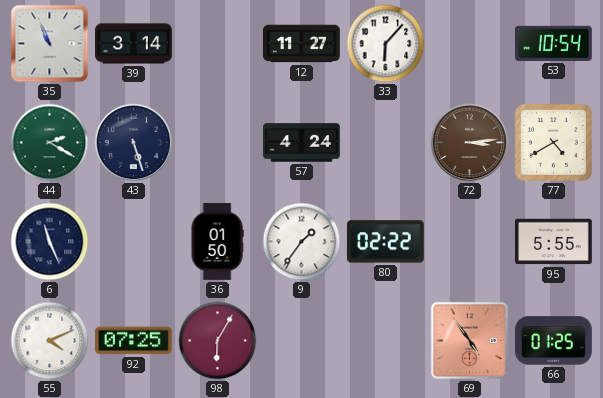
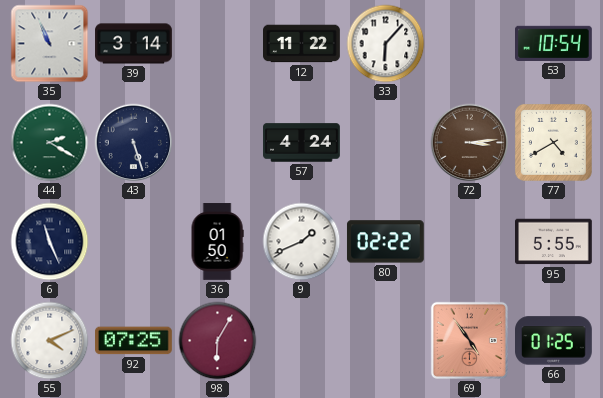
12: 11:27 -> 11:22
9: 1:36 -> 1:41
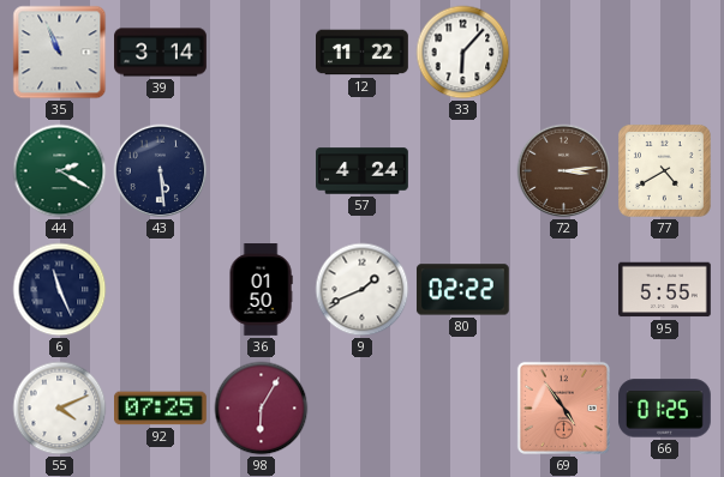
53: 10:54 -> none
43: 5:27 -> 5:29
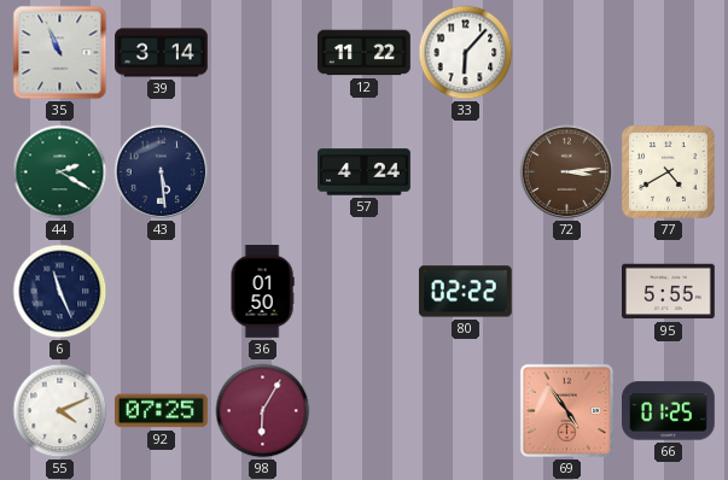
9: 1:41 -> none
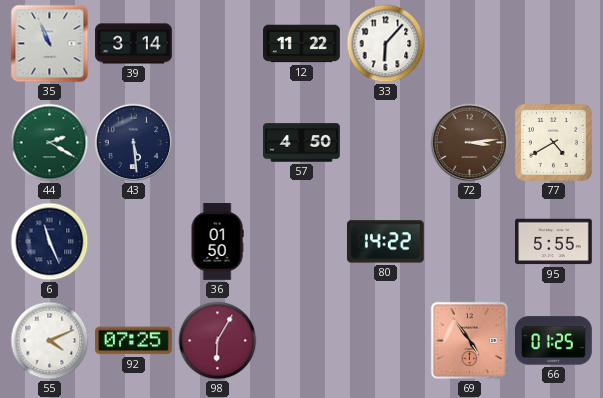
57: 4:24 -> 4:50
80: 02:22 -> 14:22
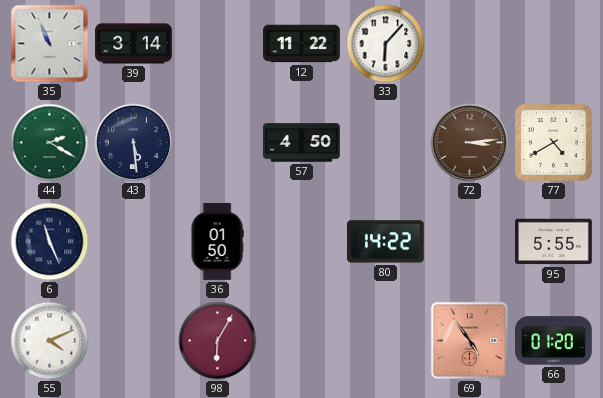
92: 07:25 -> none
66: 01:25 -> 01:20
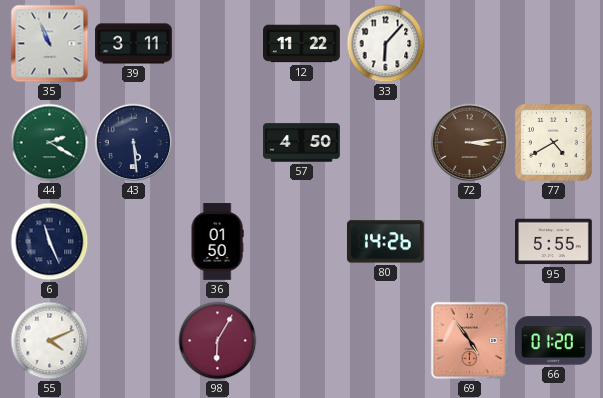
39: 3:14 -> 3:11
80: 14:22 -> 14:26
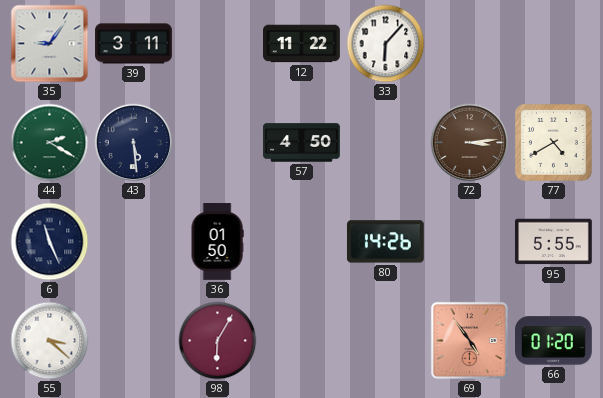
35: 10:56 -> 9:06
55: 4:11 -> 3:22
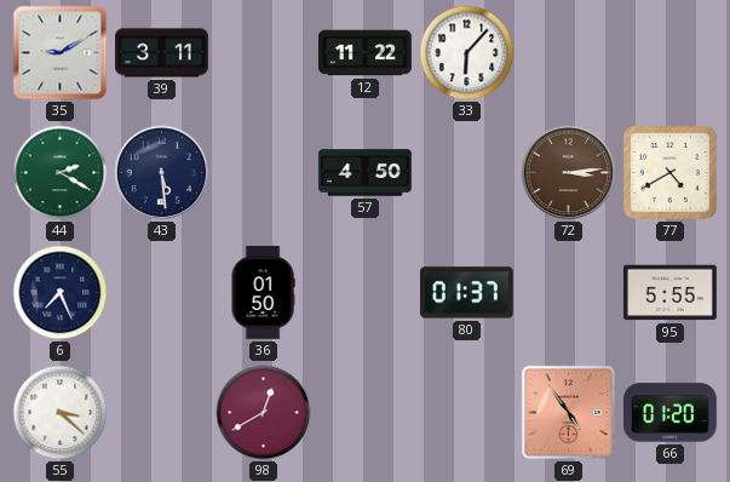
35: 9:06 -> 9:10
6: 11:26 -> 7:26
80: 14:26 -> 01:37
98: 6:05 -> 12:40
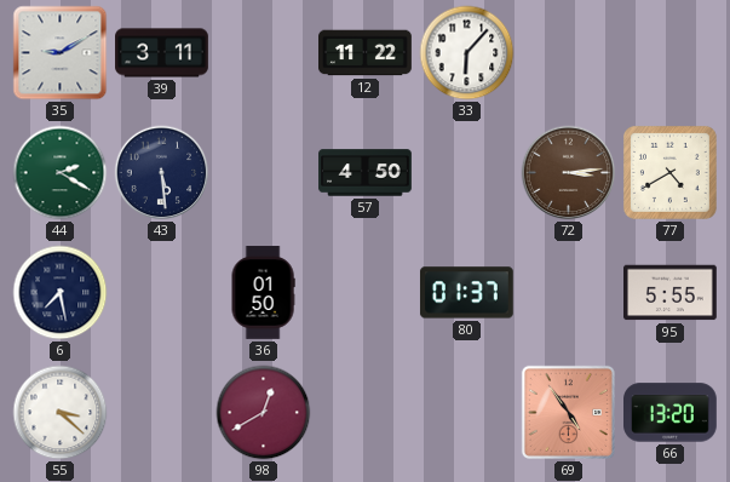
6: 7:26 -> 7:28
66: 01:20 -> 13:20
